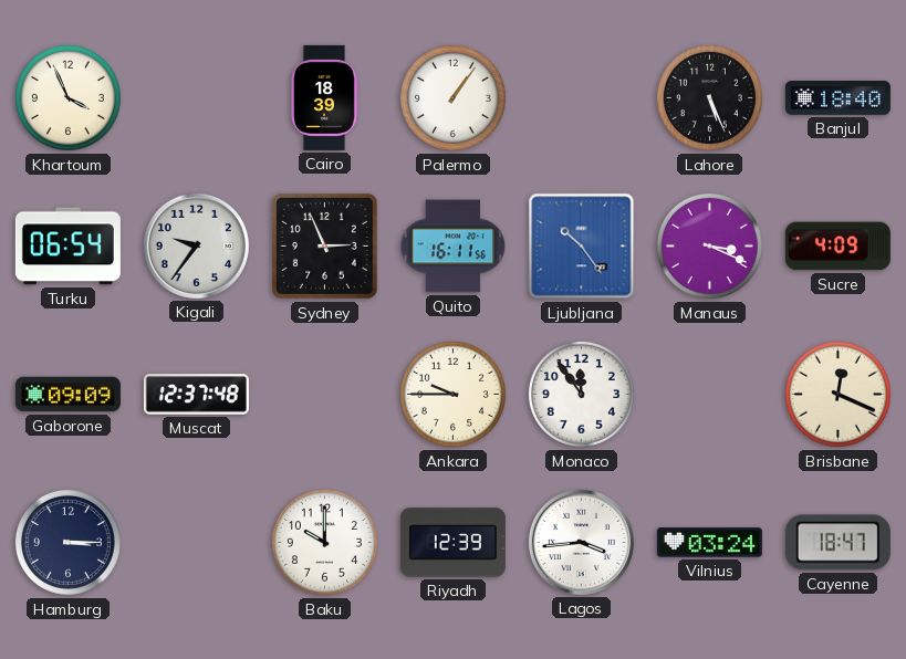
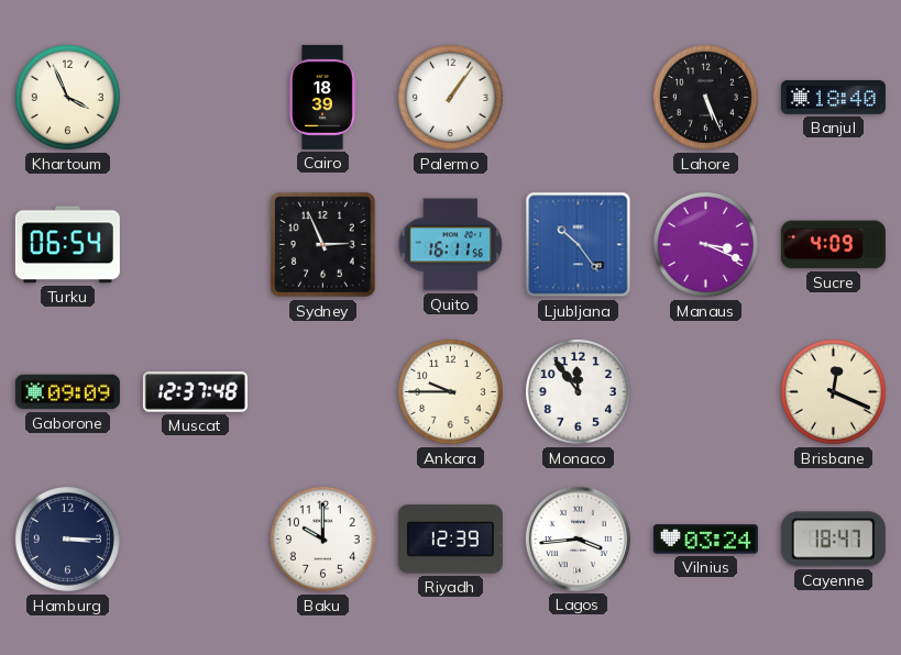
Kigali: 9:36 -> none
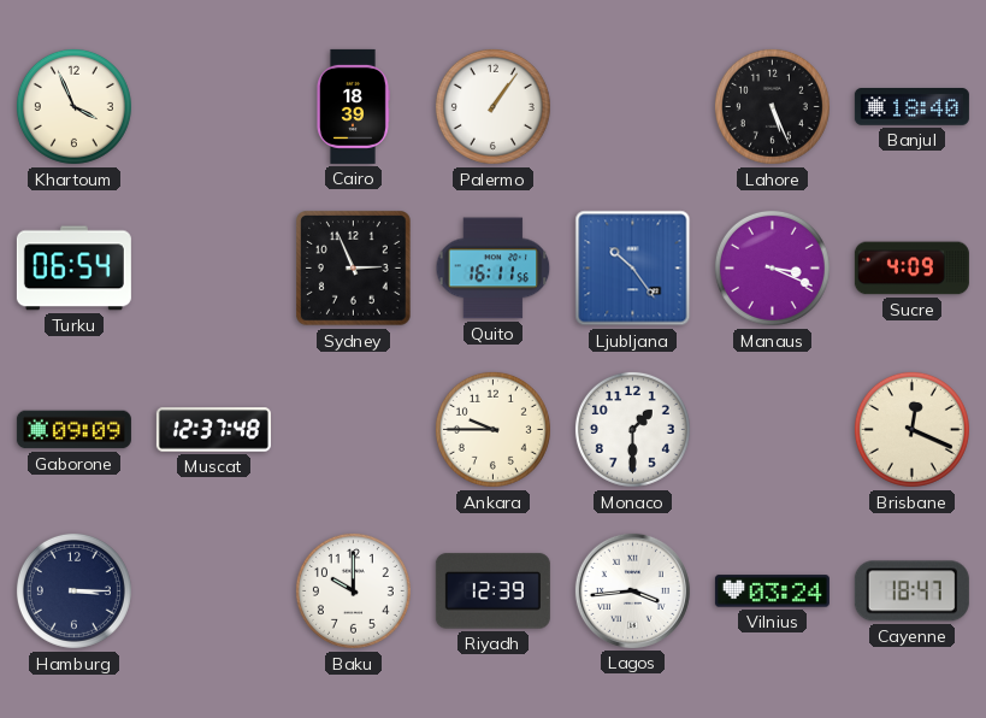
Monaco: 11:54 -> 1:30
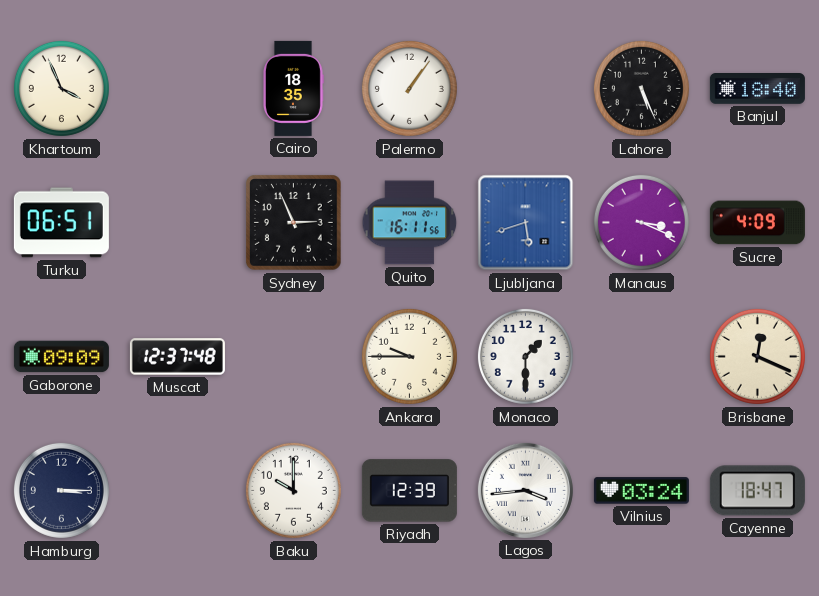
Cairo: 18:39 -> 18:35
Turku: 06:54 -> 06:51
Ljubljana: 10:24 -> 5:42
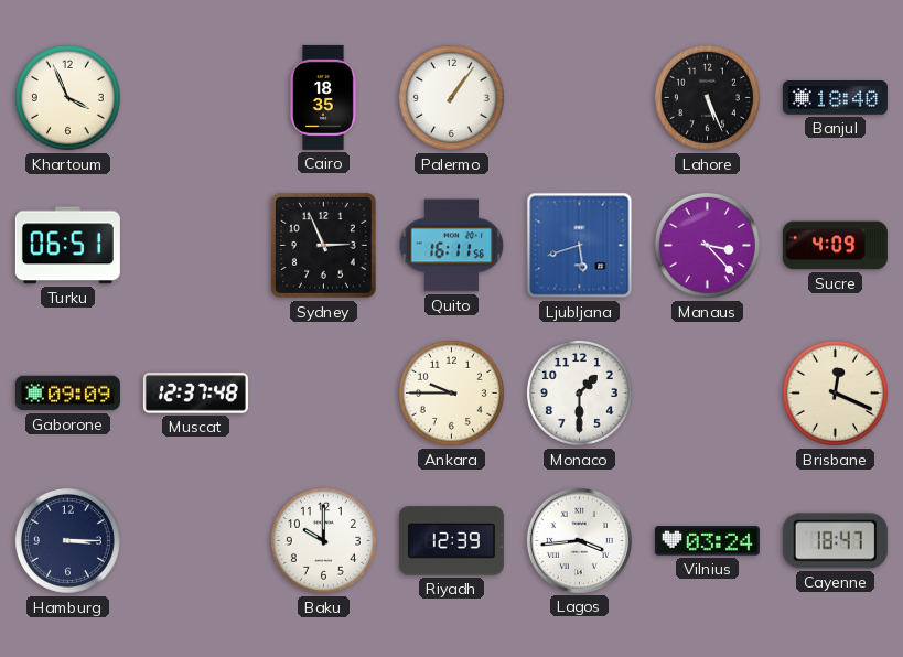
Manaus: 3:19 -> 3:23
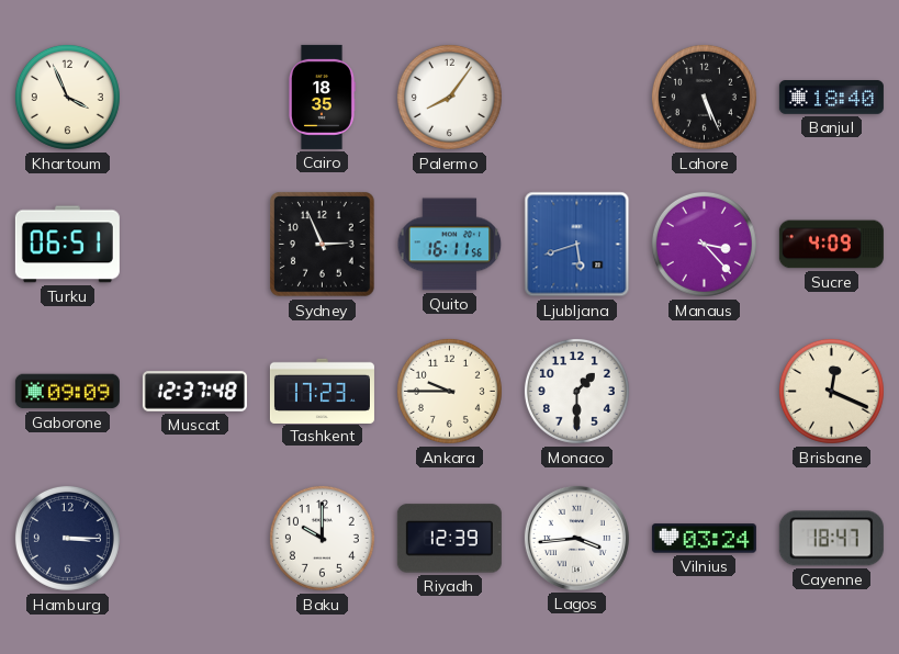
Palermo: 1:06 -> 8:06
Tashkent: none -> 17:23
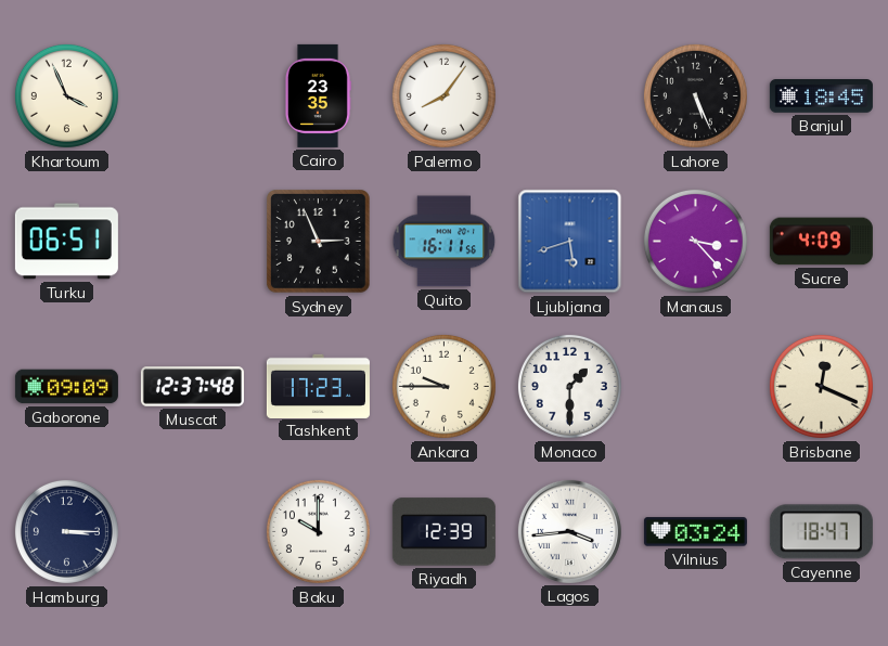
Cairo: 18:35 -> 23:35
Banjul: 18:40 -> 18:45
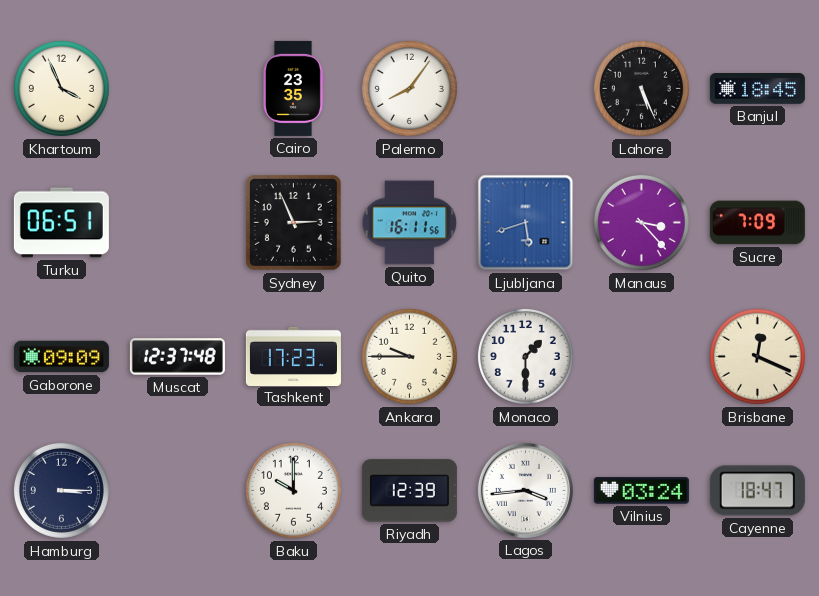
Sucre: 4:09 -> 7:09
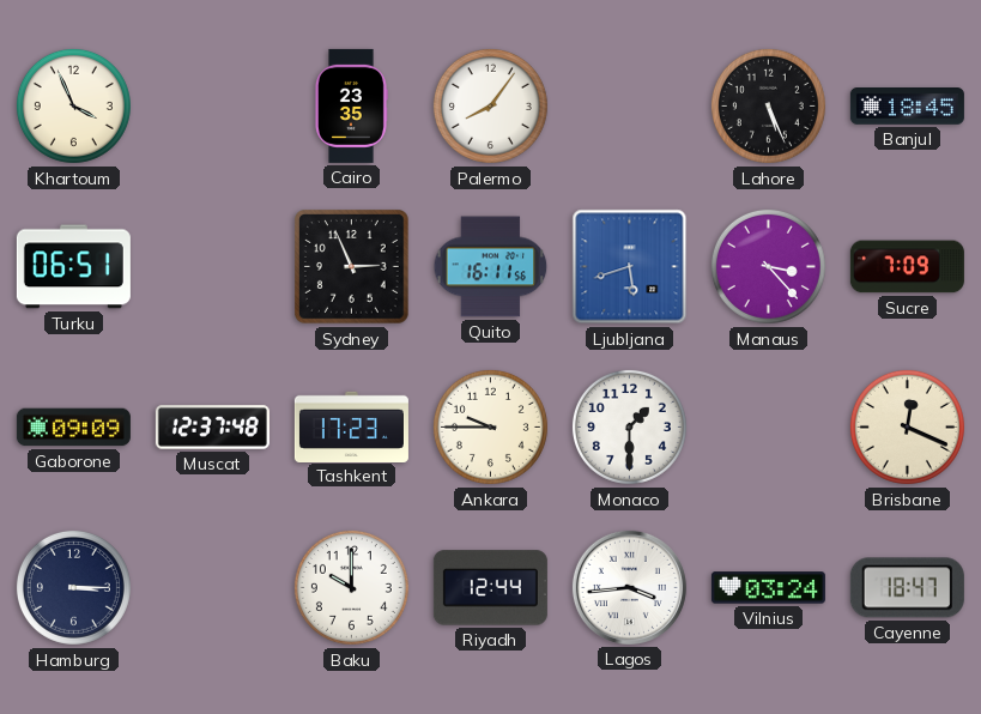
Riyadh: 12:39 -> 12:44
